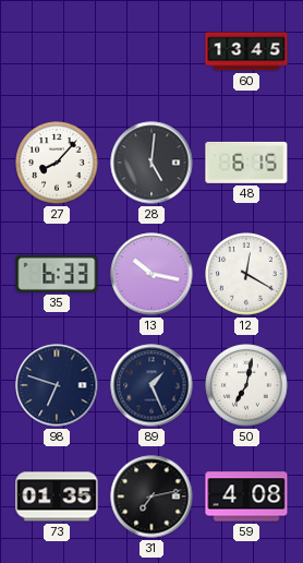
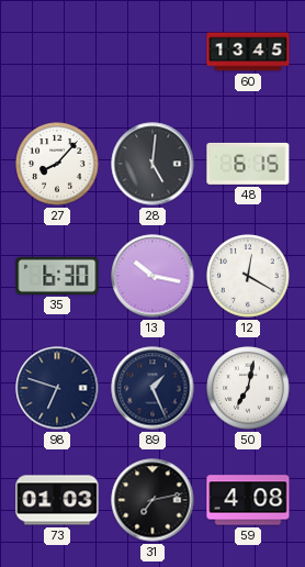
35: 6:33 -> 6:30
73: 01:35 -> 01:03
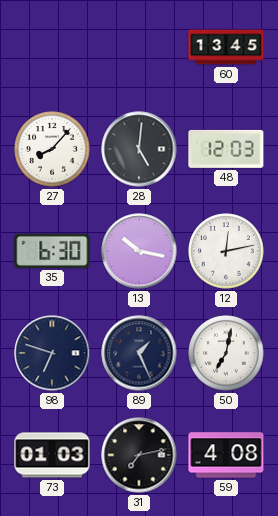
48: 6:15 -> 12:03
12: 12:20 -> 12:13
